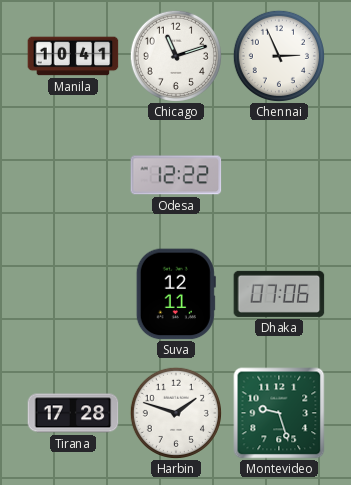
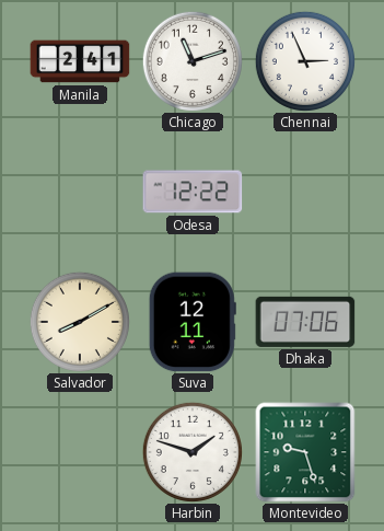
Manila: 10:41 -> 2:41
Salvador: none -> 8:10
Tirana: 17:28 -> none
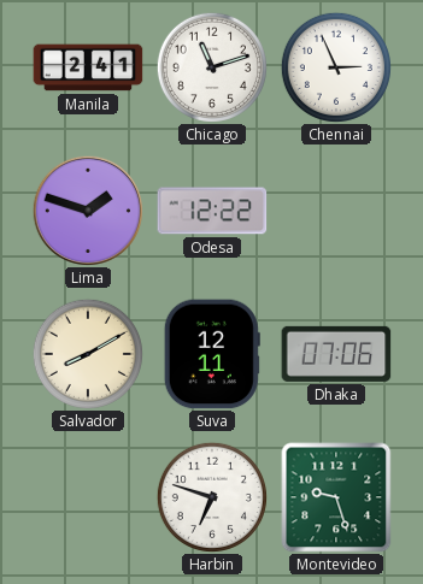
Lima: none -> 1:48
Harbin: 1:48 -> 6:48
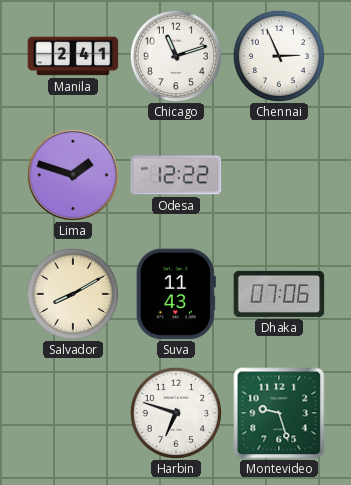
Suva: 12:11 -> 11:43
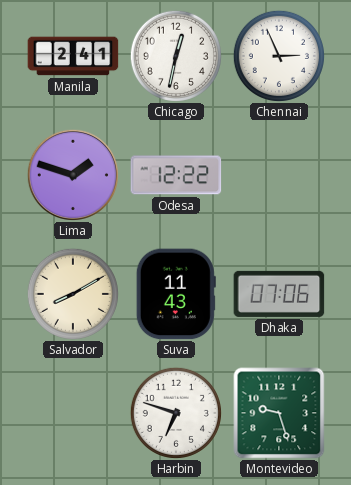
Chicago: 11:12 -> 12:32
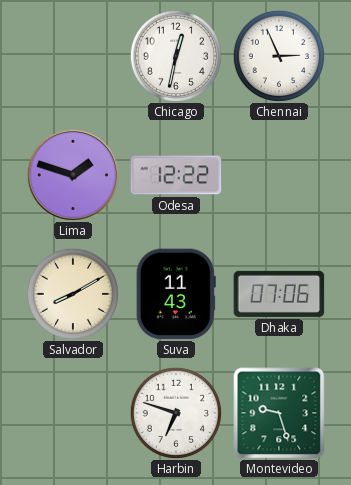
Manila: 2:41 -> none
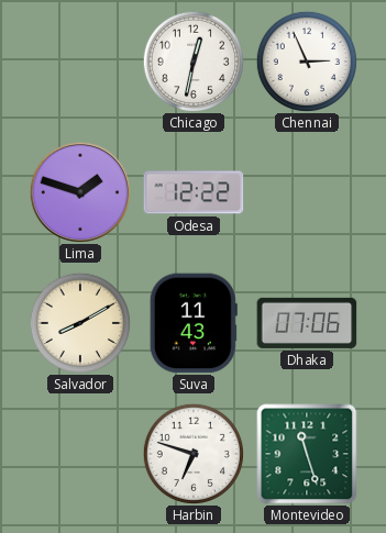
Montevideo: 9:27 -> 11:27
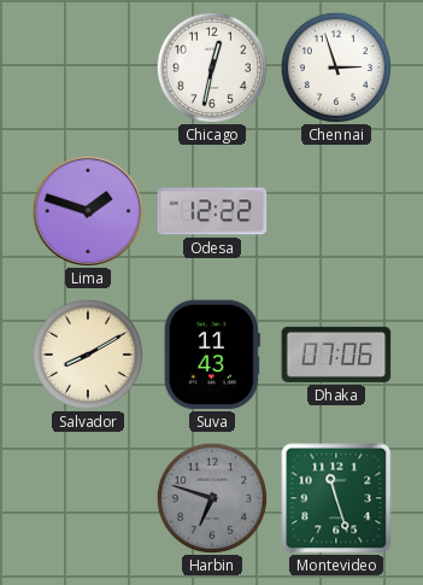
Chennai: 2:56 -> 2:57
Harbin dial: white -> grey
